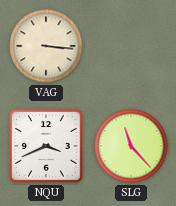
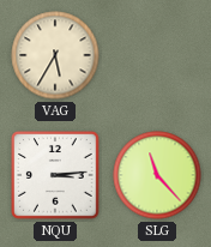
VAG: 3:16 -> 5:35
NQU: 3:41 -> 3:14
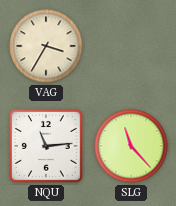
VAG: 5:35 -> 3:35
NQU: 3:14 -> 11:14
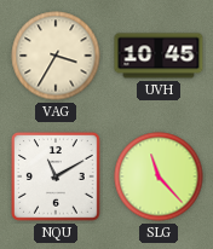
UVH: none -> 10:45
NQU: 11:14 -> 11:10
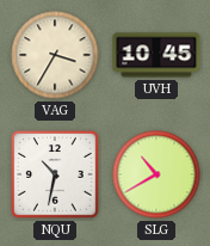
NQU: 11:10 -> 10:32
SLG: 11:23 -> 10:40
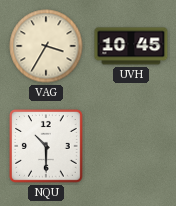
NQU: 10:32 -> 10:30
SLG: 10:40 -> none
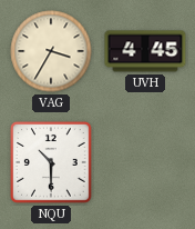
UVH: 10:45 -> 4:45
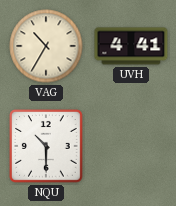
VAG: 3:35 -> 10:35
UVH: 4:45 -> 4:41
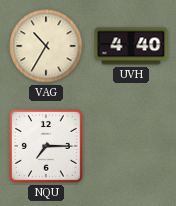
UVH: 4:41 -> 4:40
NQU: 10:30 -> 7:15
